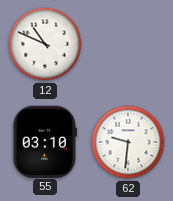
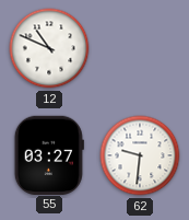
55: 03:10 -> 03:27
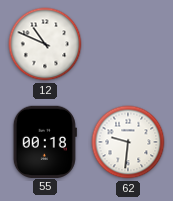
55: 03:27 -> 00:18
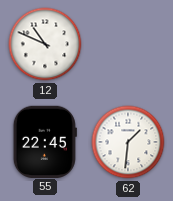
55: 00:18 -> 22:45
62: 9:31 -> 1:31
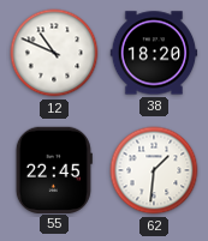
38: none -> 18:20
